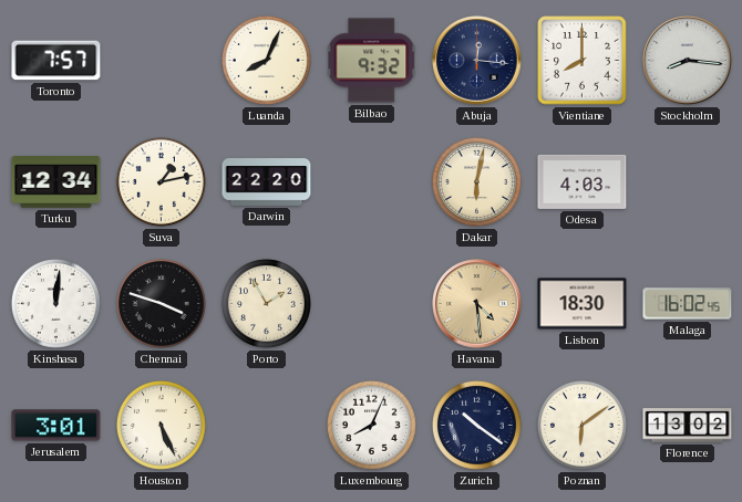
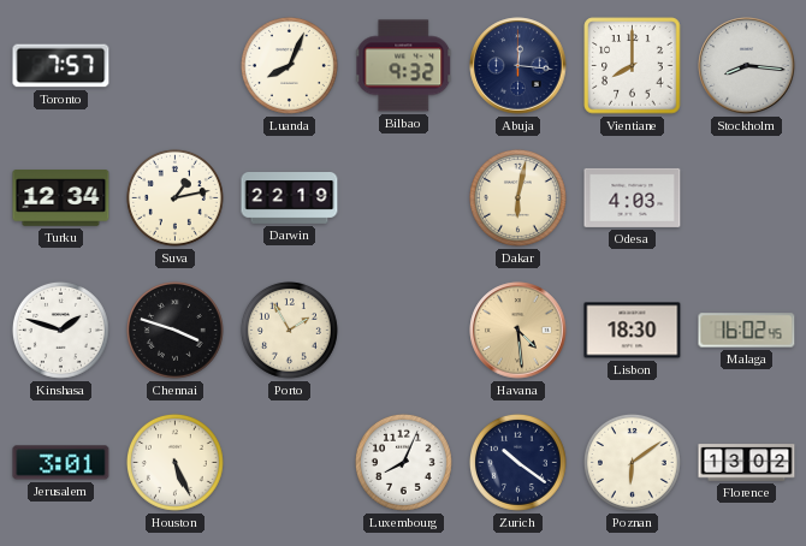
Darwin: 22:20 -> 22:19
Kinshasa: 12:01 -> 1:48
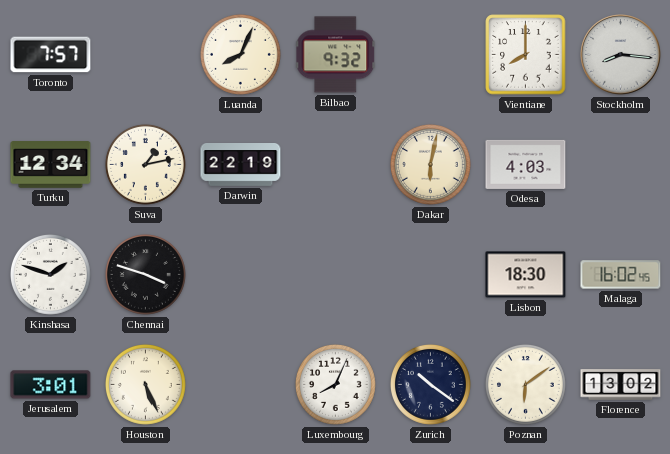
Abuja: 12:16 -> none
Porto: 1:55 -> none
Havana: 4:29 -> none
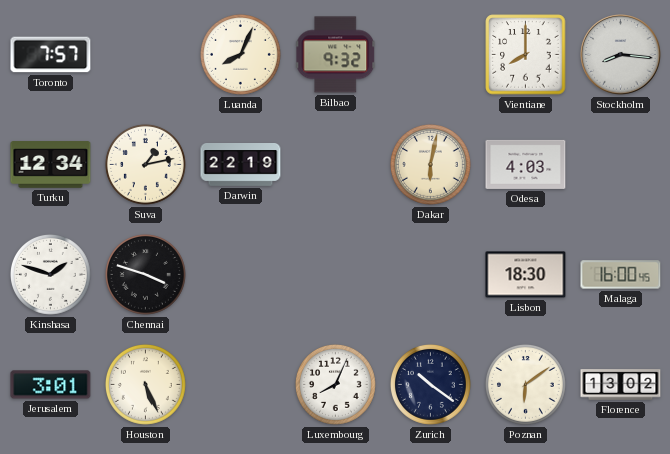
Malaga: 16:02 -> 16:00
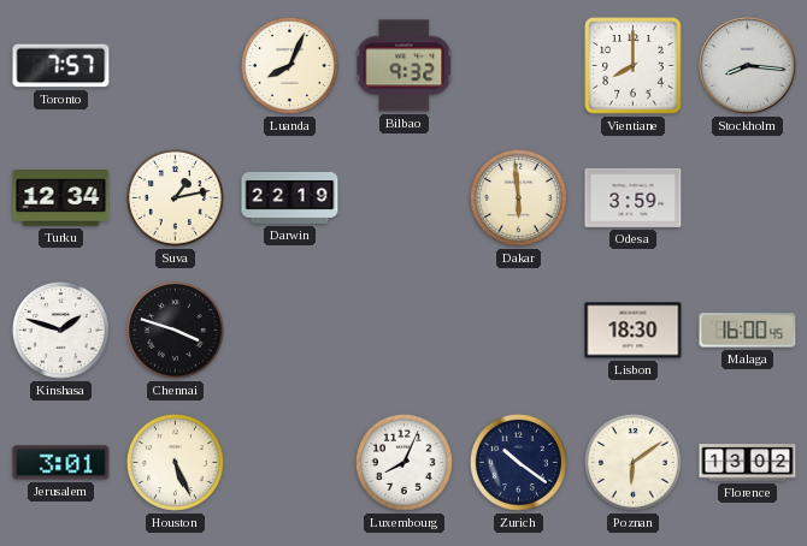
Dakar: 6:02 -> 5:59
Odesa: 4:03 -> 3:59
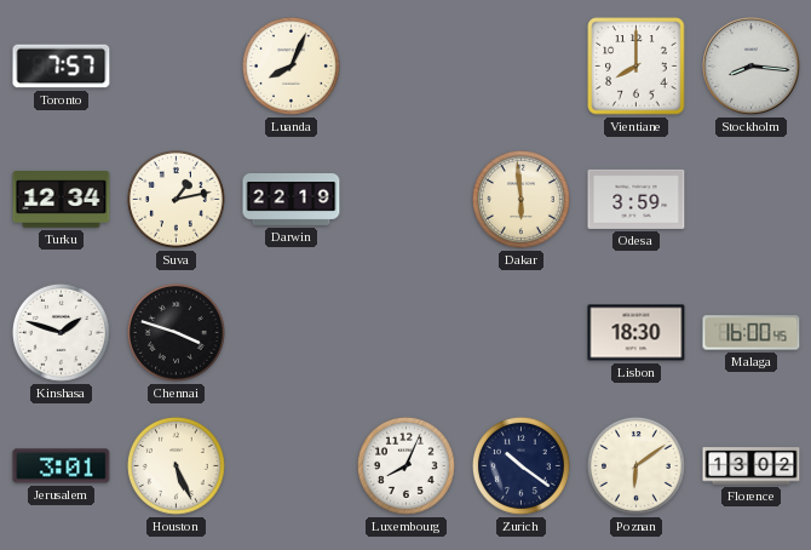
Bilbao: 9:32 -> none
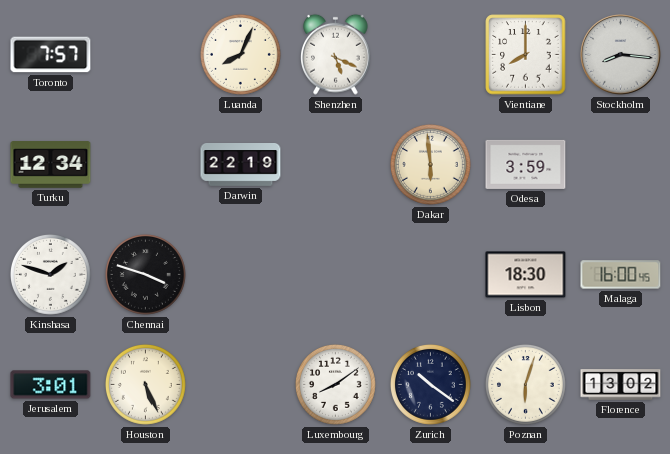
Shenzhen: none -> 5:19
Suva: 1:13 -> none
Luxembourg: 8:04 -> 8:09
Poznan: 6:09 -> 6:03
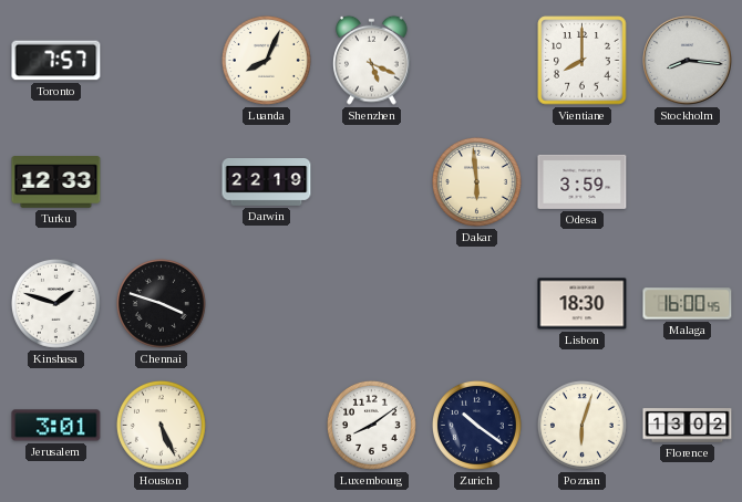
Turku: 12:34 -> 12:33
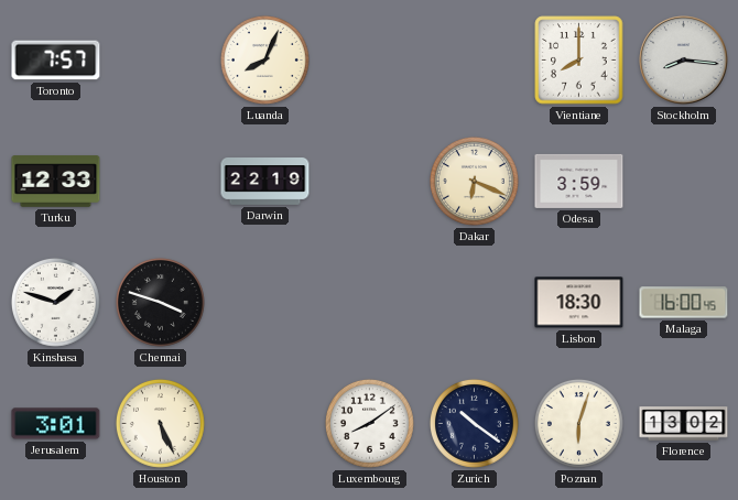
Shenzhen: 5:19 -> none
Dakar: 5:59 -> 6:19
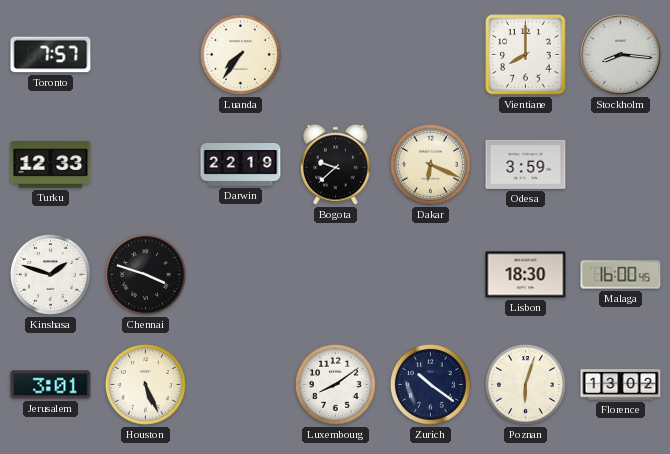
Luanda: 8:04 -> 7:36
Bogota: none -> 9:38
